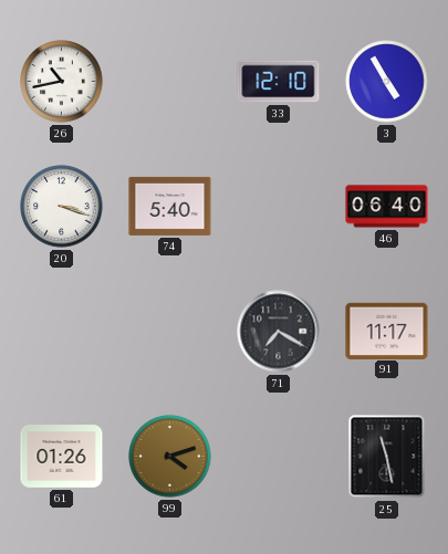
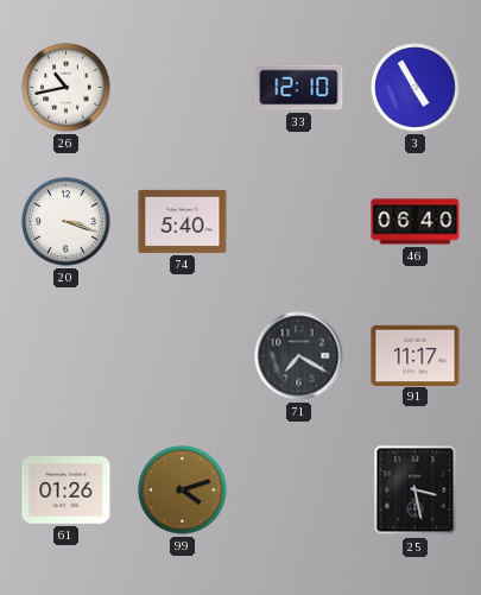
25: 11:28 -> 3:28
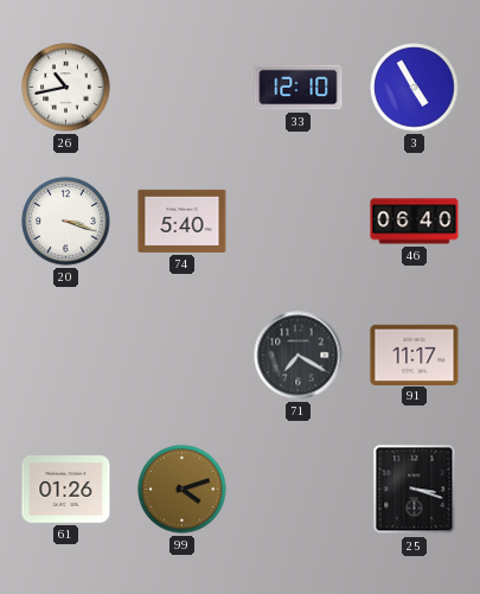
25: 3:28 -> 3:18
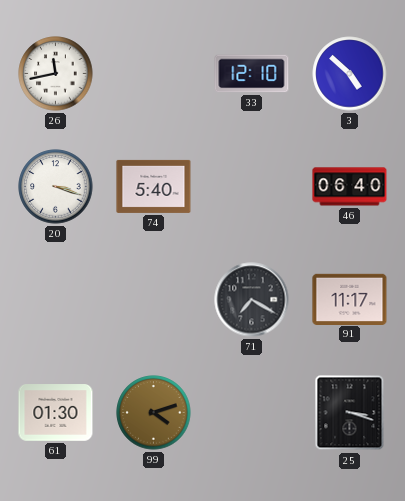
26: 10:43 -> 11:43
3: 4:55 -> 4:52
61: 01:26 -> 01:30
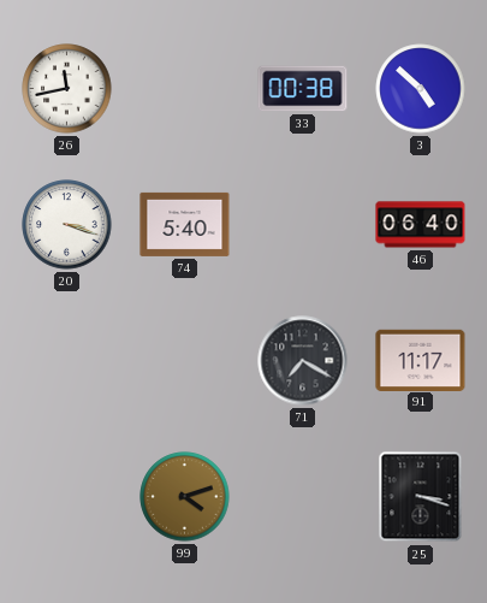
33: 12:10 -> 00:38
61: 01:30 -> none
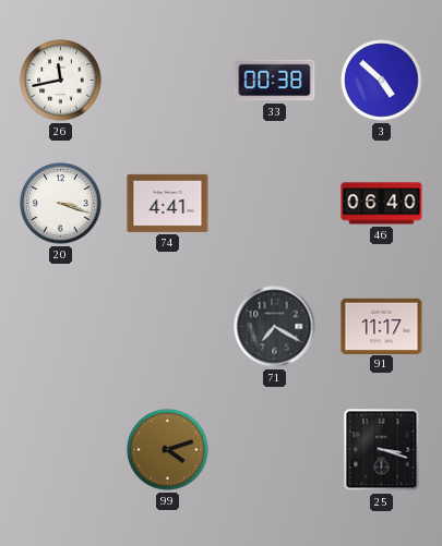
74: 5:40 -> 4:41
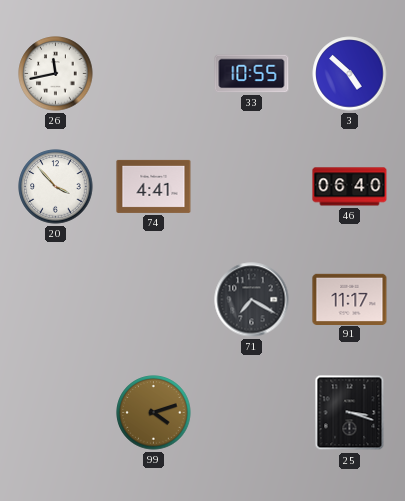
33: 00:38 -> 10:55
20: 3:18 -> 3:53
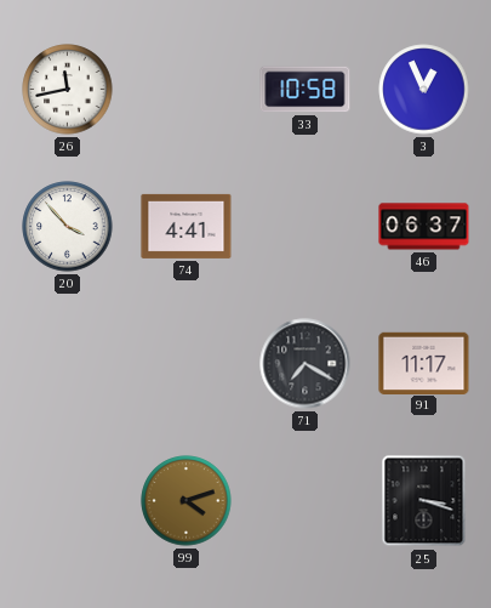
33: 10:55 -> 10:58
3: 4:52 -> 12:56
46: 06:40 -> 06:37
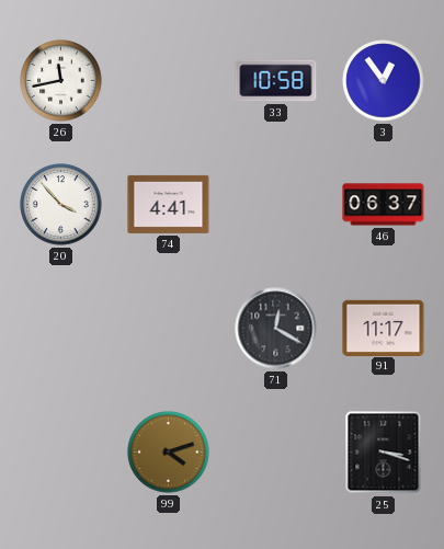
3: 12:56 -> 12:54
71: 7:20 -> 12:20
